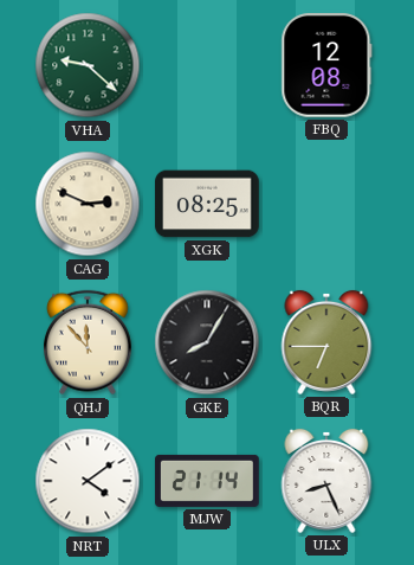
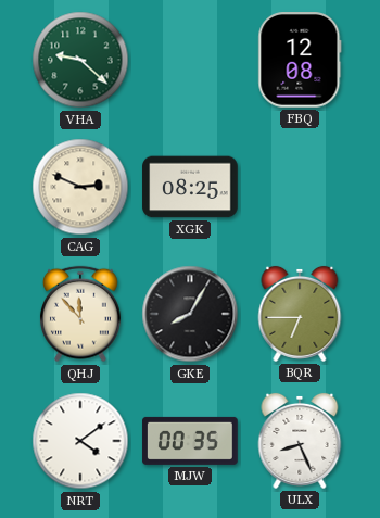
MJW: 21:14 -> 00:35
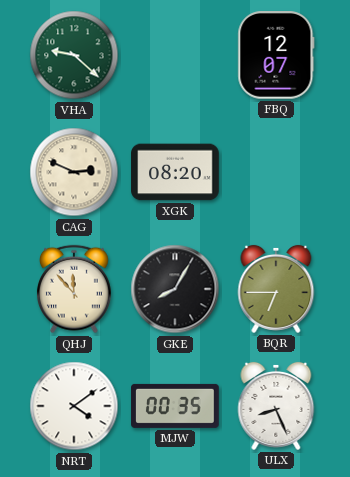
FBQ: 12:08 -> 12:07
XGK: 08:25 -> 08:20
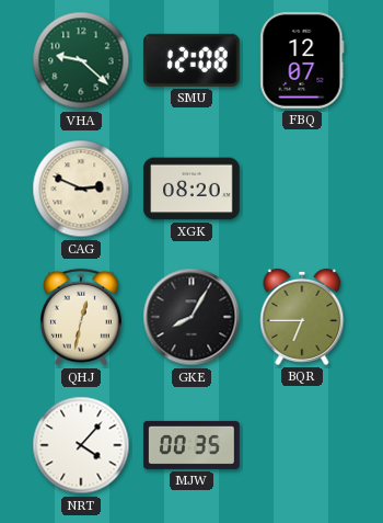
SMU: none -> 12:08
QHJ: 11:53 -> 12:32
NRT: 4:09 -> 4:07
ULX: 8:26 -> none
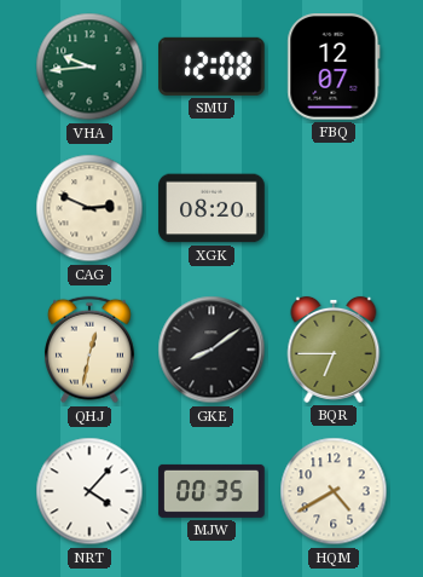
VHA: 9:22 -> 9:44
GKE: 8:05 -> 8:09
HQM: none -> 4:40
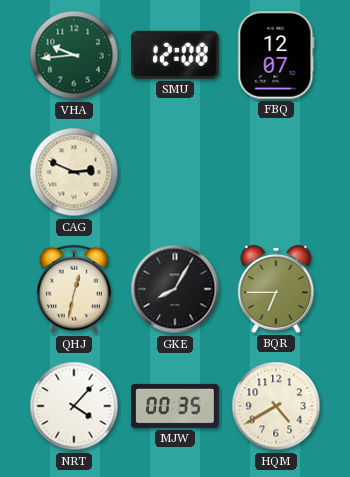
XGK: 08:20 -> none
GKE: 8:09 -> 8:05
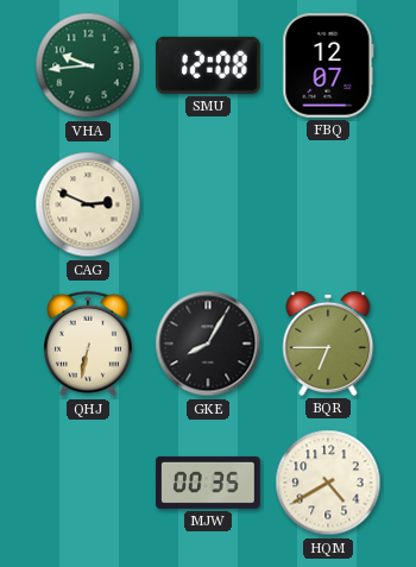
QHJ: 12:32 -> 6:32
NRT: 4:07 -> none
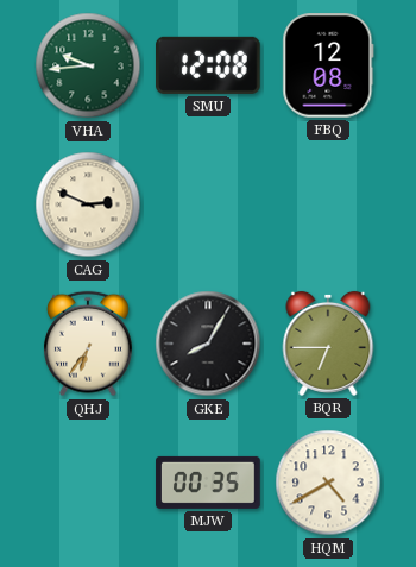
FBQ: 12:07 -> 12:08
QHJ: 6:32 -> 6:36
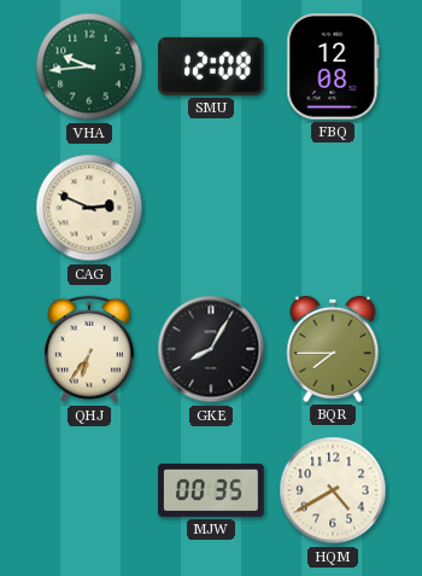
BQR: 6:45 -> 7:45
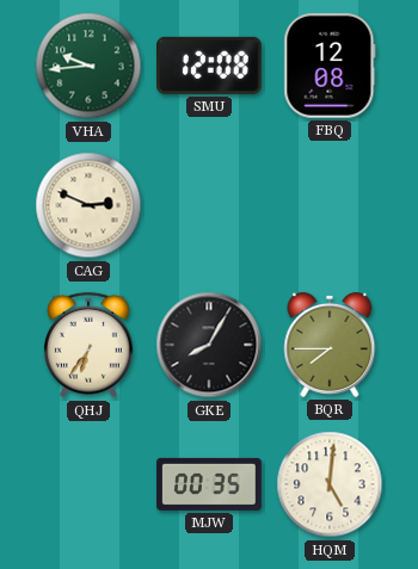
HQM: 4:40 -> 5:01
